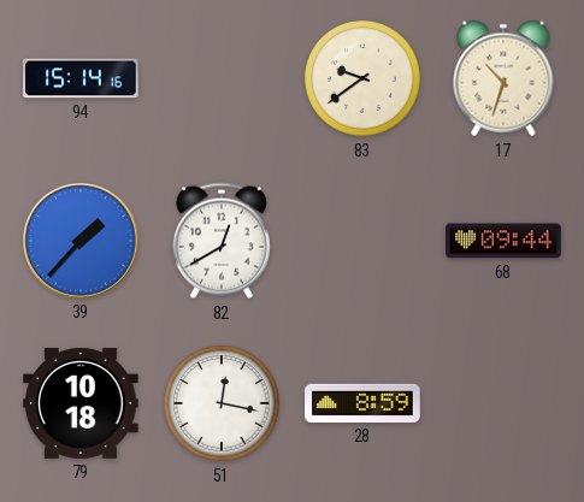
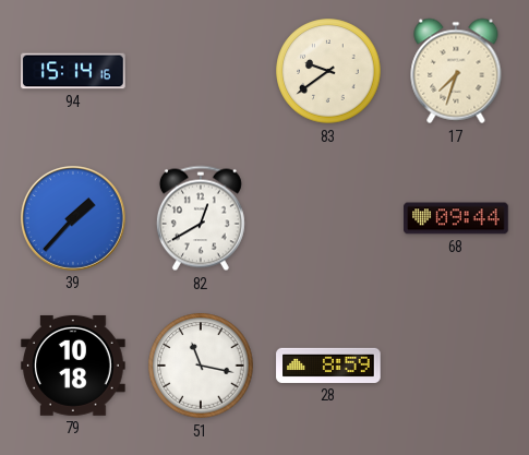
17: 10:33 -> 7:33
51: 12:17 -> 11:17
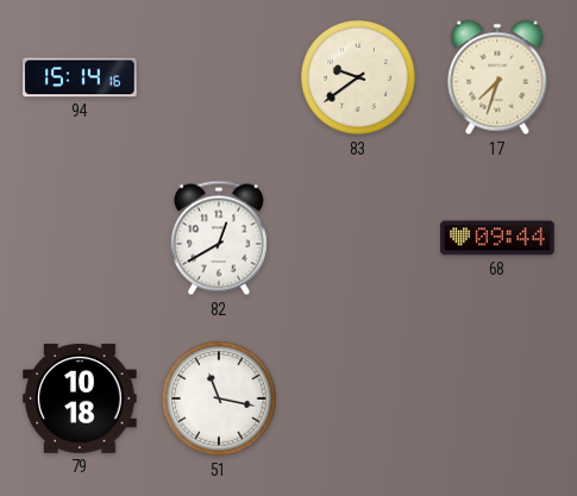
39: 1:37 -> none
28: 8:59 -> none
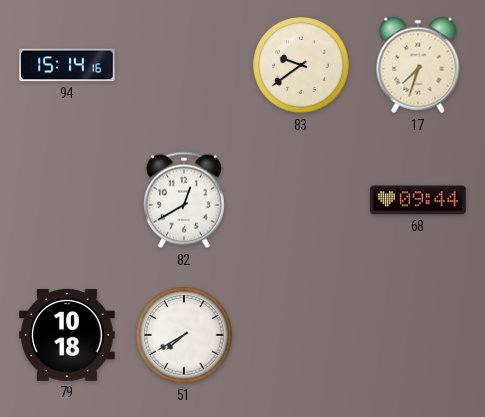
51: 11:17 -> 7:40
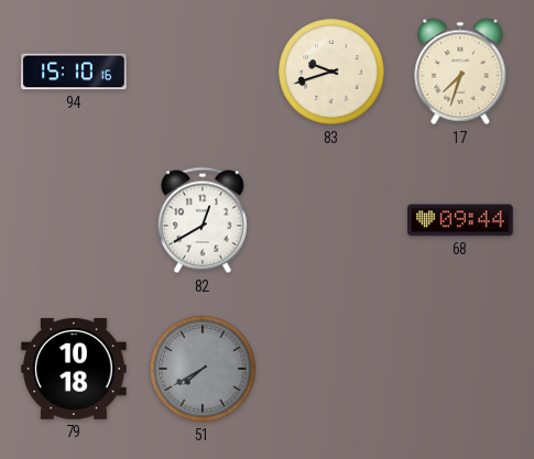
94: 15:14 -> 15:10
83: 9:39 -> 9:42
51 dial: white -> grey
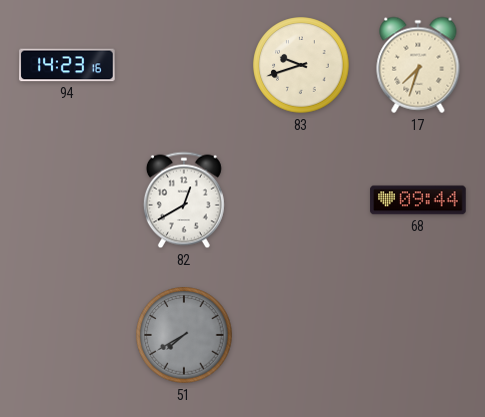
94: 15:10 -> 14:23
79: 10:18 -> none
